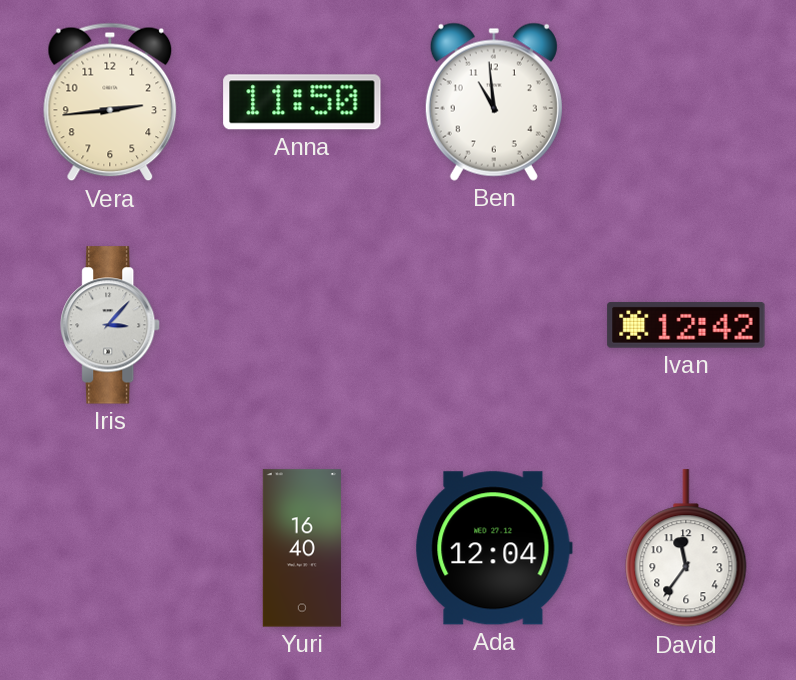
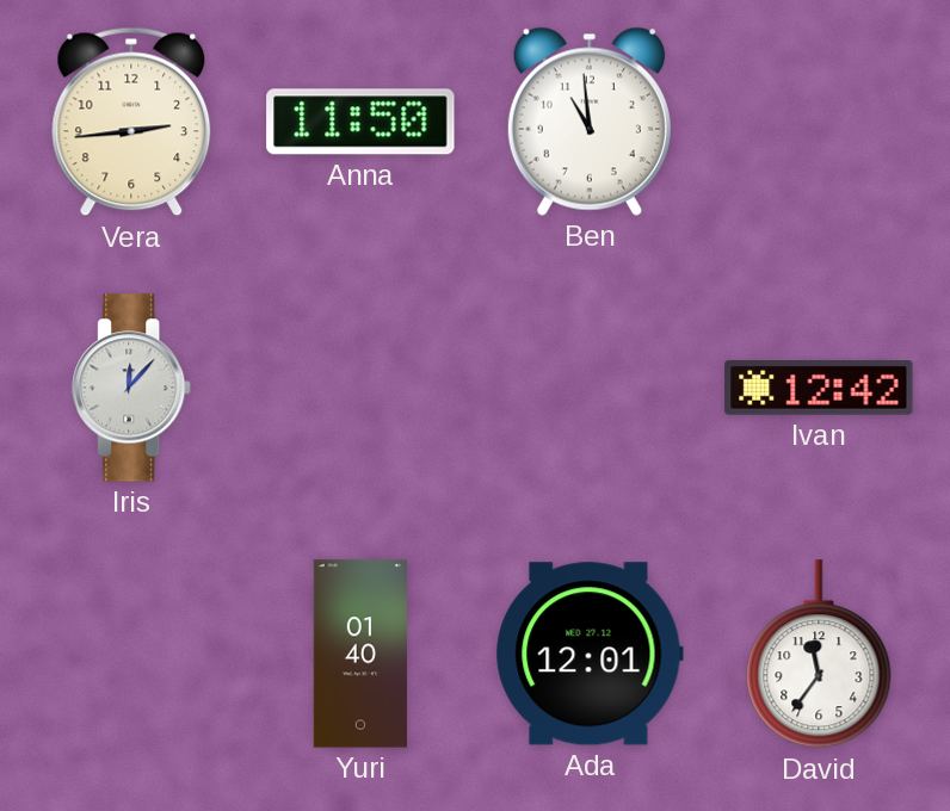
Iris: 3:07 -> 12:07
Yuri: 16:40 -> 01:40
Ada: 12:04 -> 12:01
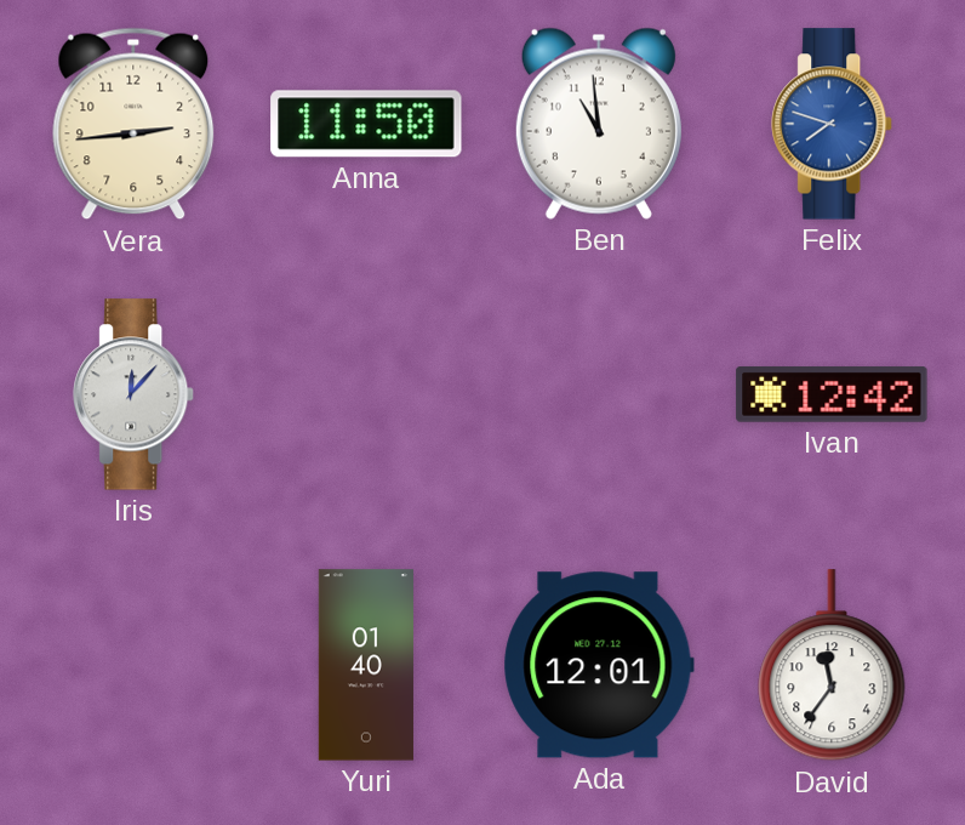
Felix: none -> 7:48
